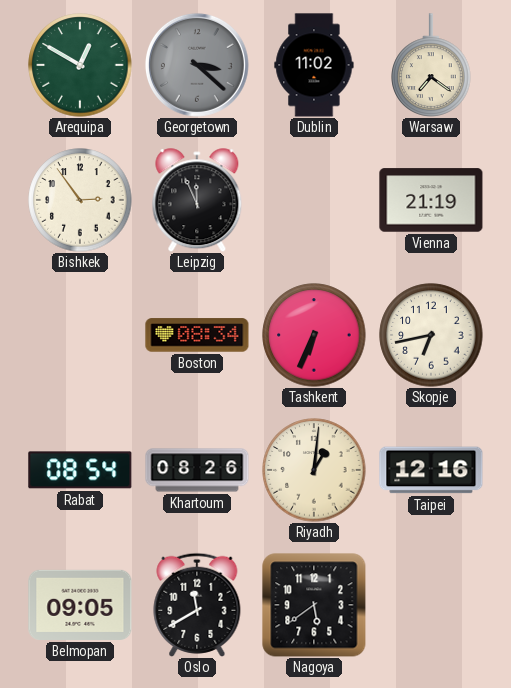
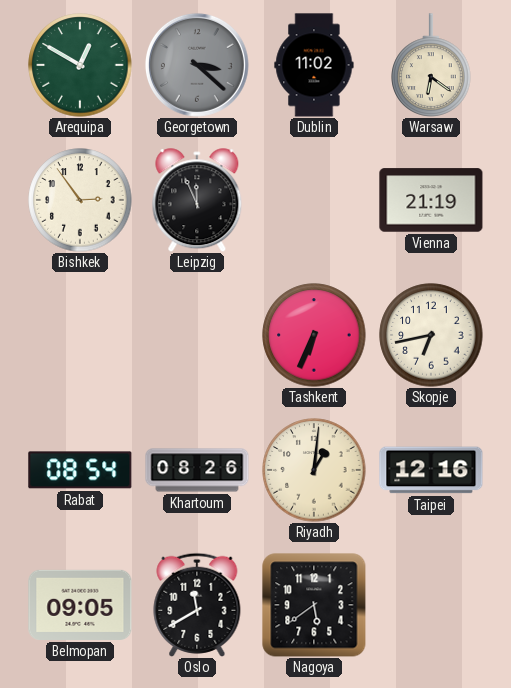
Warsaw: 7:21 -> 6:21
Boston: 08:34 -> none
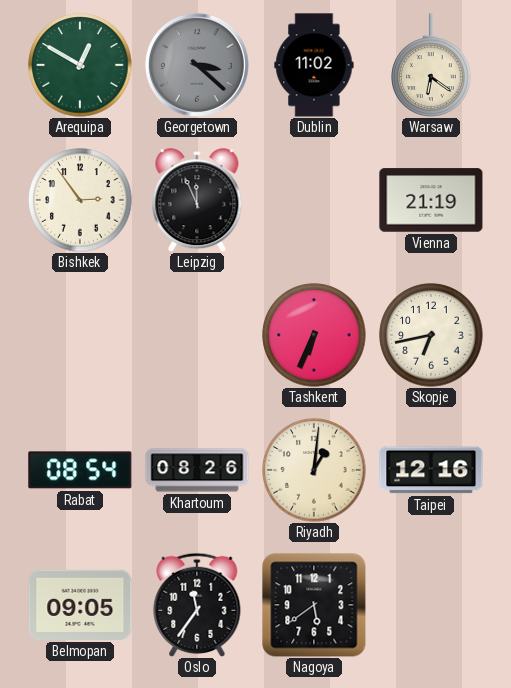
Oslo: 11:40 -> 11:36
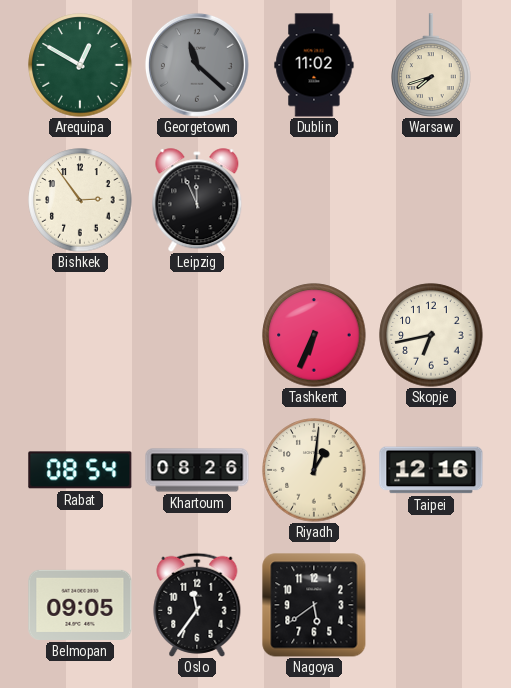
Georgetown: 3:22 -> 11:22
Warsaw: 6:21 -> 7:42
Vienna: 21:19 -> none
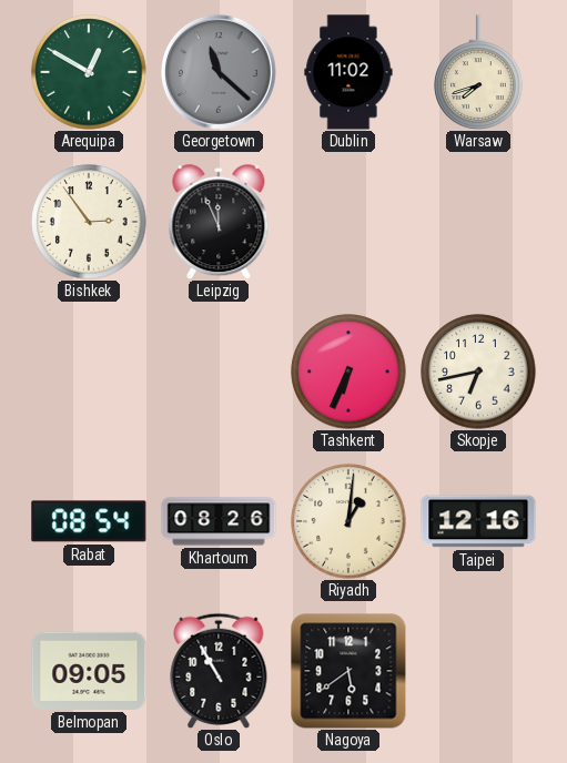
Oslo: 11:36 -> 10:55
